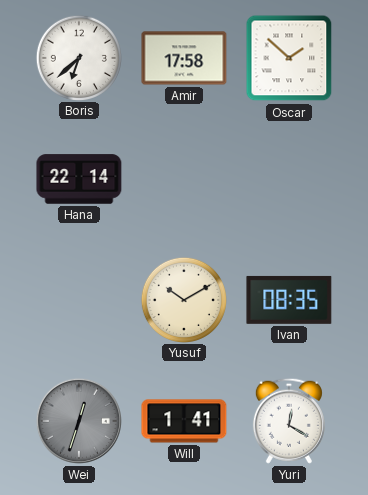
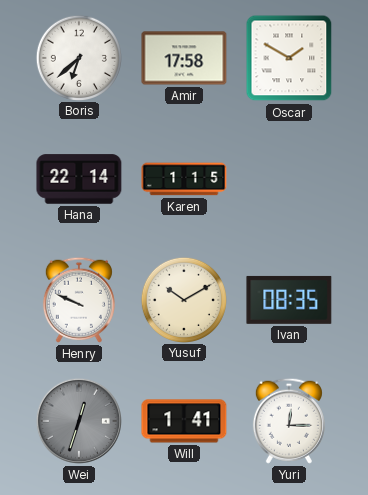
Oscar: 1:52 -> 1:50
Karen: none -> 1:15
Henry: none -> 9:49
Yuri: 12:20 -> 12:15
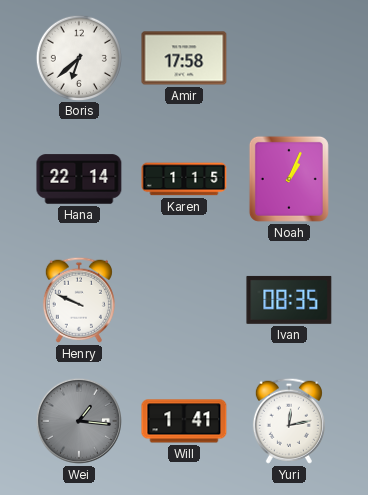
Oscar: 1:50 -> none
Noah: none -> 1:04
Yusuf: 10:10 -> none
Wei: 12:33 -> 1:16
Yuri: 12:15 -> 12:13
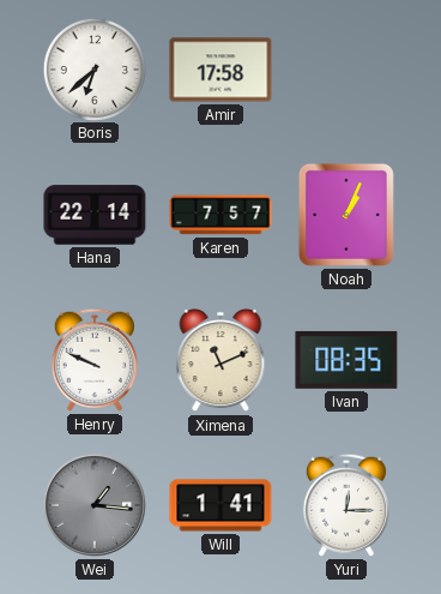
Karen: 1:15 -> 7:57
Ximena: none -> 11:11
Yuri: 12:13 -> 12:15
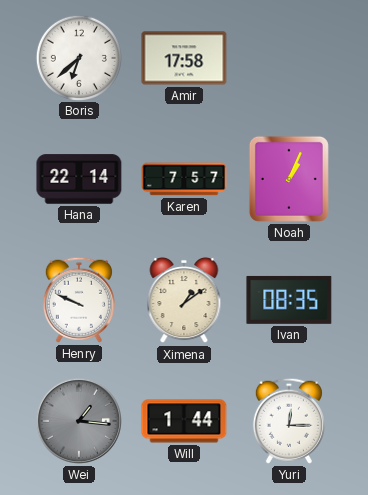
Ximena: 11:11 -> 1:09
Will: 1:41 -> 1:44
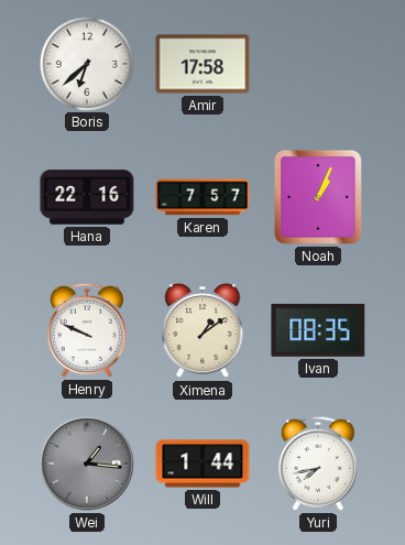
Hana: 22:14 -> 22:16
Yuri: 12:15 -> 7:43
